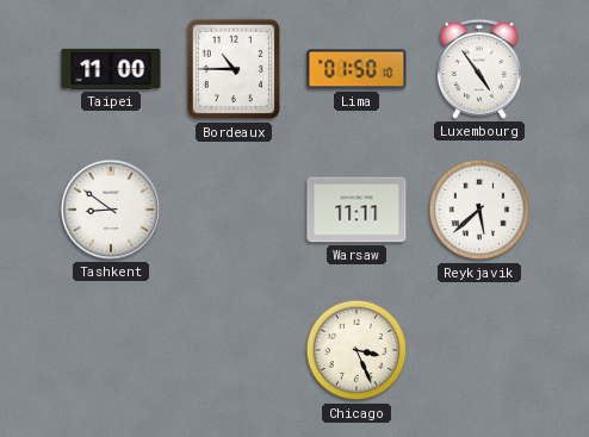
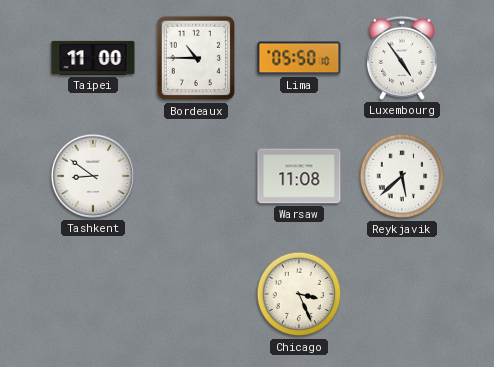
Lima: 01:50 -> 05:50
Warsaw: 11:11 -> 11:08
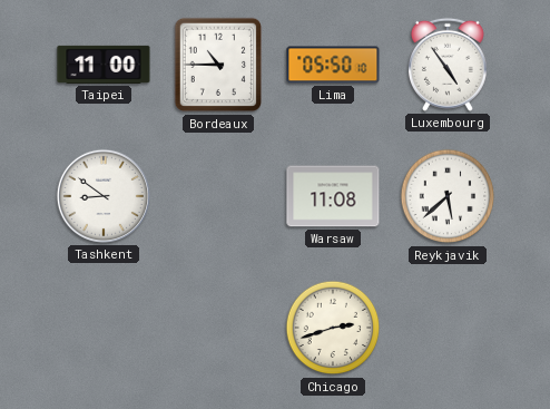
Chicago: 3:26 -> 2:42
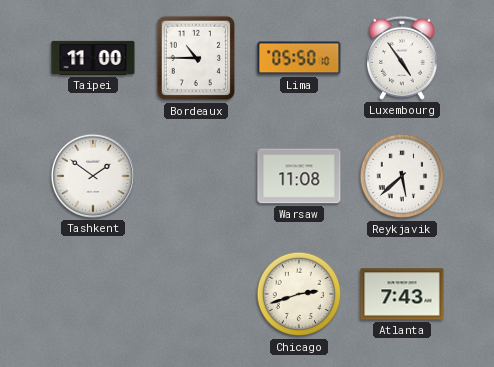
Tashkent: 8:51 -> 1:51
Atlanta: none -> 7:43
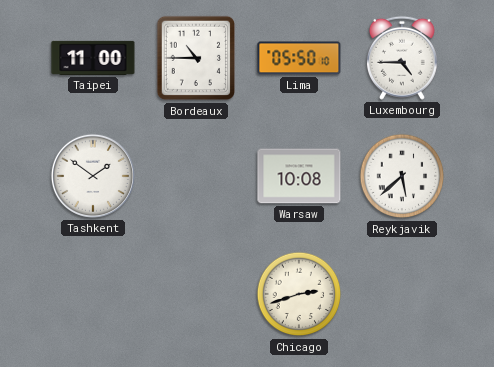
Luxembourg: 4:54 -> 4:45
Warsaw: 11:08 -> 10:08
Atlanta: 7:43 -> none
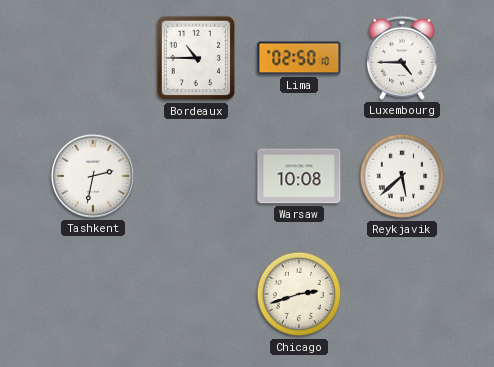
Taipei: 11:00 -> none
Lima: 05:50 -> 02:50
Tashkent: 1:51 -> 2:32
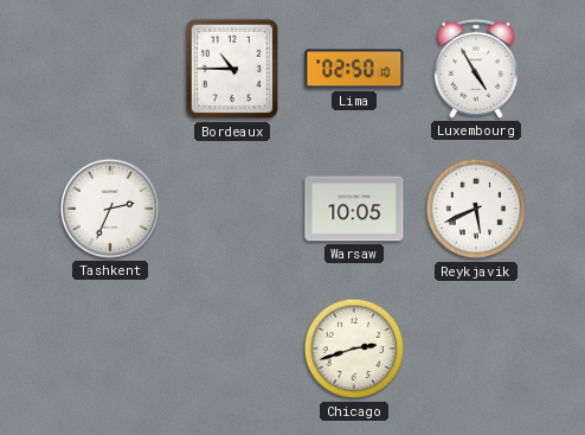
Luxembourg: 4:45 -> 4:55
Tashkent: 2:32 -> 2:34
Warsaw: 10:08 -> 10:05
Reykjavik: 5:38 -> 5:41
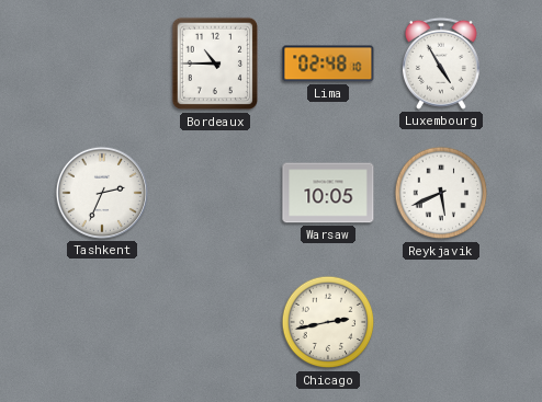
Lima: 02:50 -> 02:48
Chicago: 2:42 -> 2:43
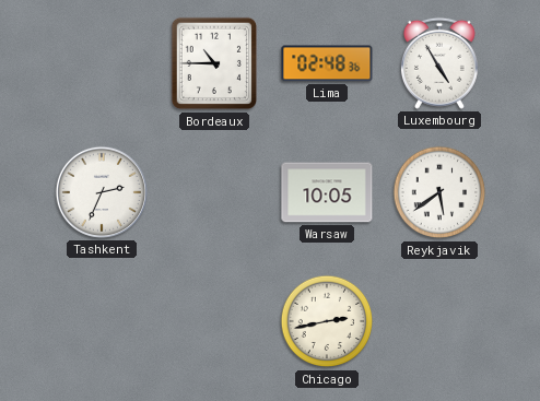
Lima: 02:48:10 -> 02:48:36
Reykjavik: 5:41 -> 5:39
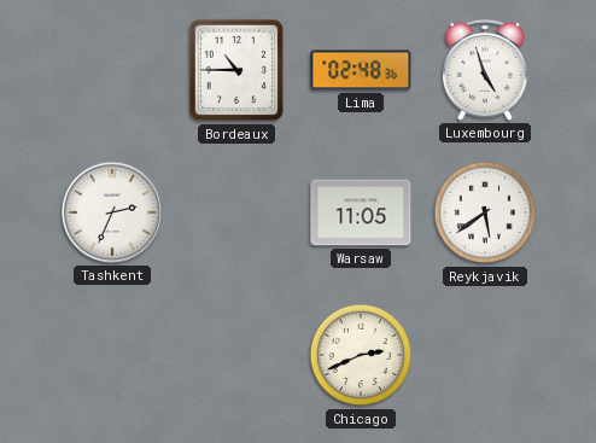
Luxembourg: 4:55 -> 4:57
Warsaw: 10:05 -> 11:05
Chicago: 2:43 -> 2:41
